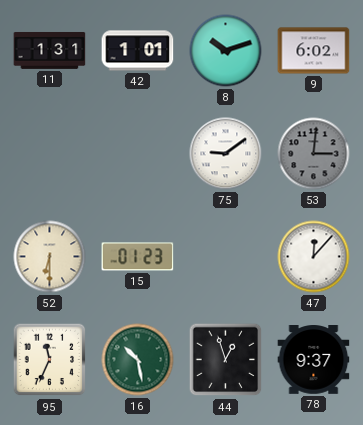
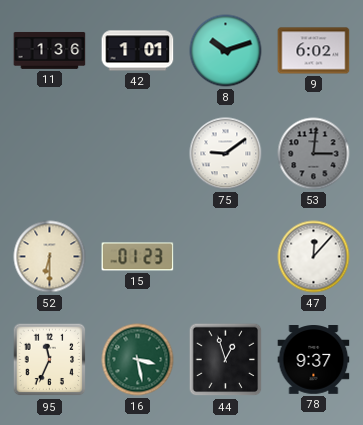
11: 1:31 -> 1:36
16: 10:28 -> 3:28
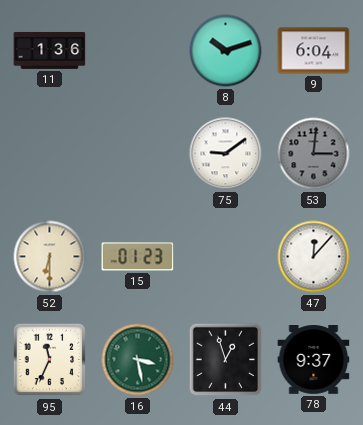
42: 1:01 -> none
9: 6:02 -> 6:04
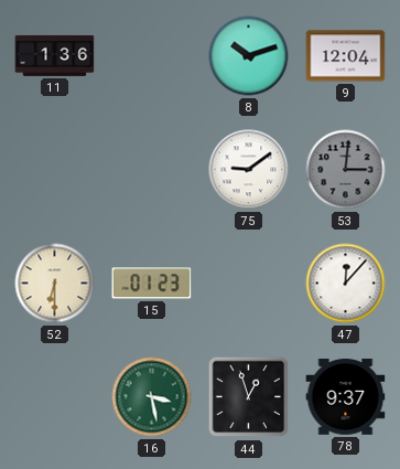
9: 6:04 -> 12:04
95: 11:34 -> none
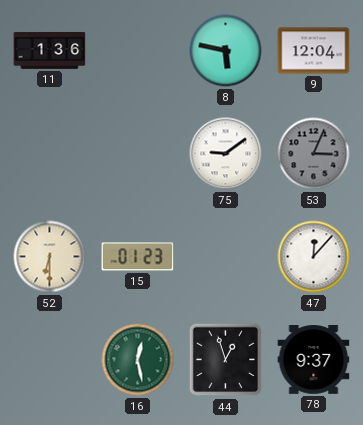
8: 10:12 -> 5:47
53: 3:01 -> 3:04
16: 3:28 -> 12:28
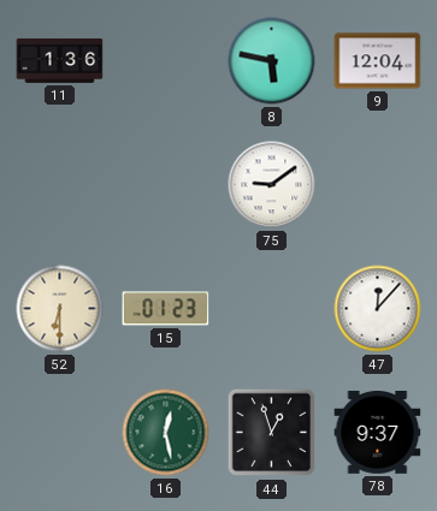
53: 3:04 -> none
